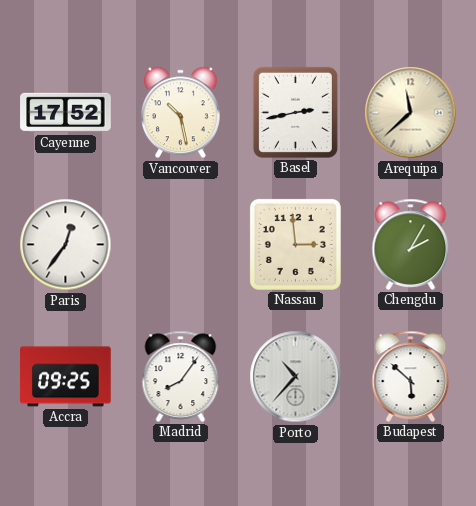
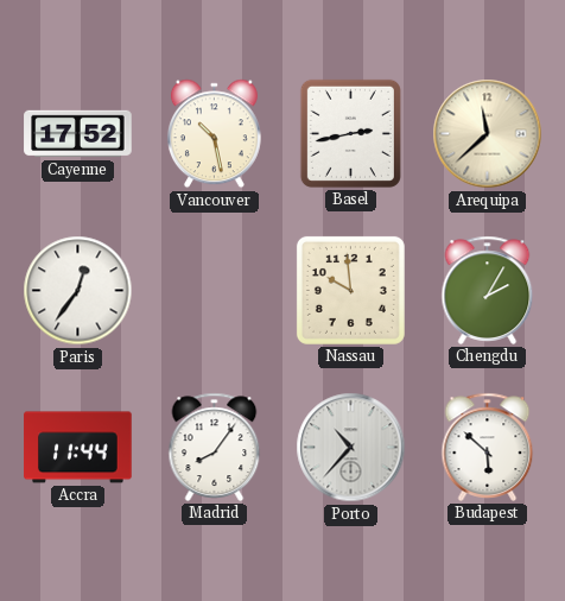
Nassau: 2:59 -> 9:59
Accra: 09:25 -> 11:44
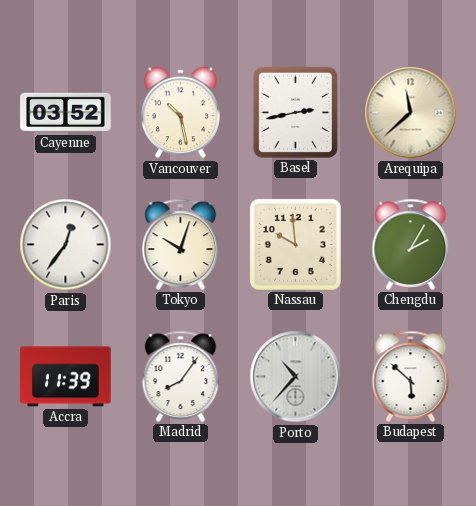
Cayenne: 17:52 -> 03:52
Tokyo: none -> 10:03
Accra: 11:44 -> 11:39
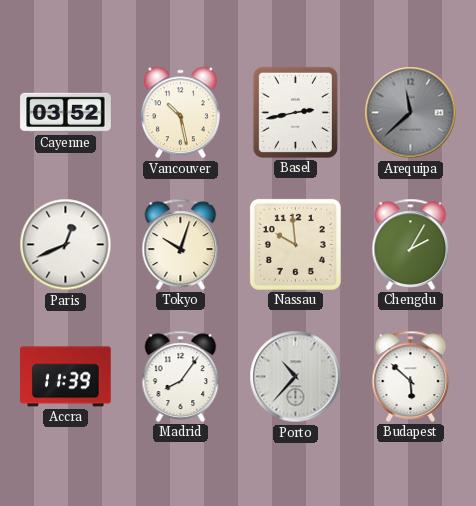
Arequipa dial: cream -> grey
Paris: 12:36 -> 12:41
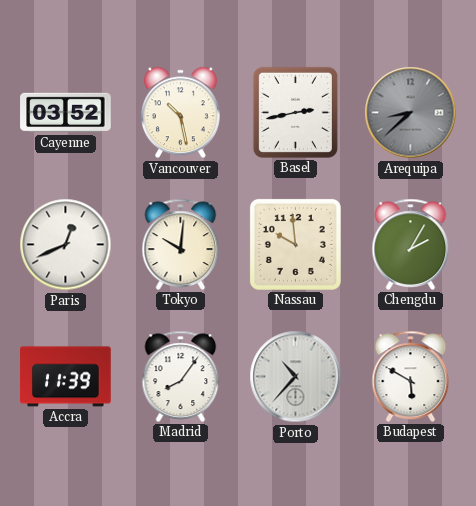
Arequipa: 11:38 -> 8:38
Tokyo: 10:03 -> 10:01
Budapest: 5:52 -> 5:50
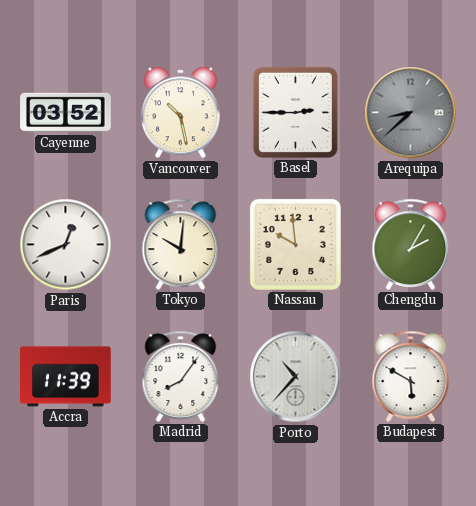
Basel: 2:43 -> 2:45
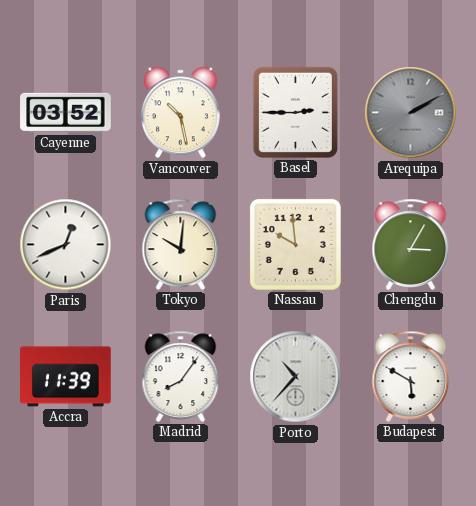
Arequipa: 8:38 -> 2:10
Chengdu: 2:05 -> 3:05
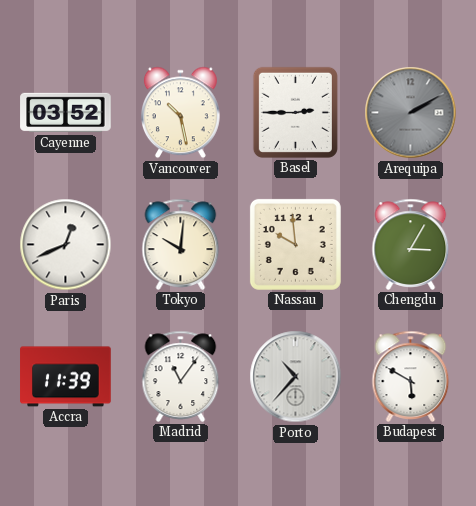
Madrid: 8:06 -> 11:06
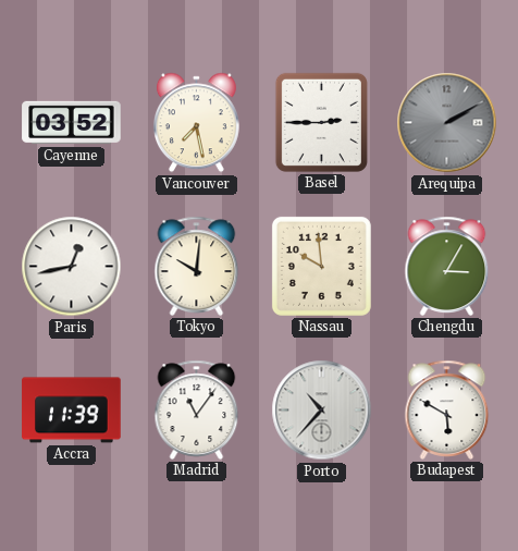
Vancouver: 10:28 -> 7:28
Paris: 12:41 -> 12:43
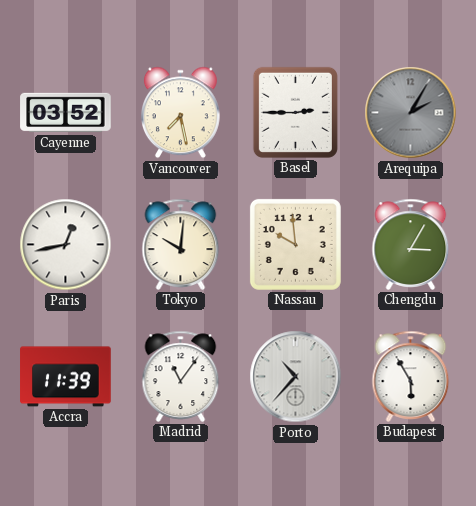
Arequipa: 2:10 -> 2:05
Budapest: 5:50 -> 5:55
